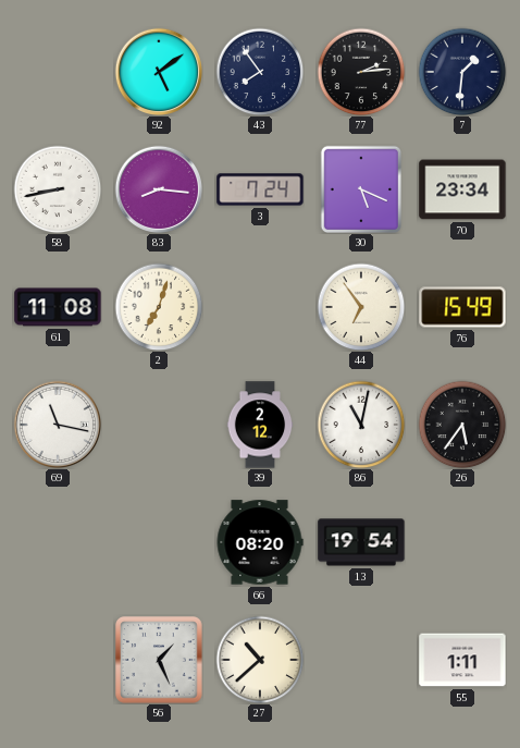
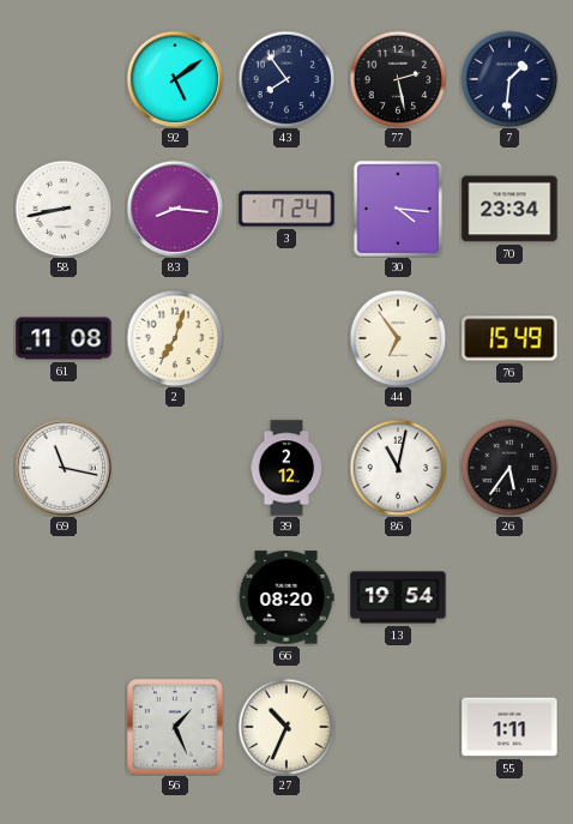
77: 2:14 -> 2:28
30: 5:19 -> 4:16
27: 10:38 -> 10:34
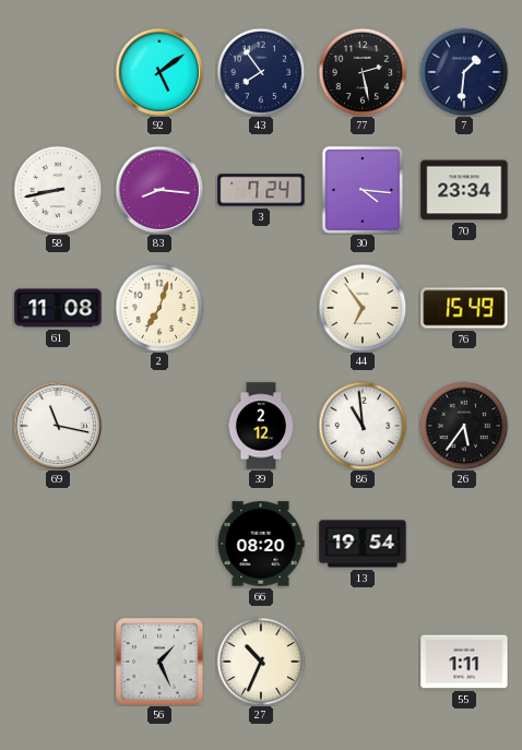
86: 11:02 -> 10:59
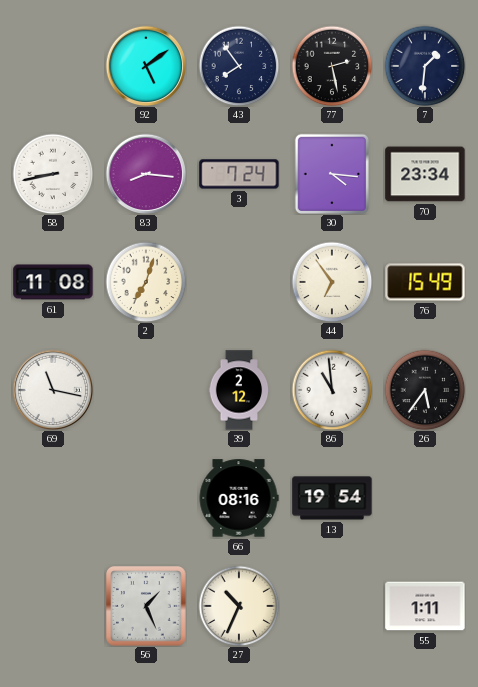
66: 08:20 -> 08:16
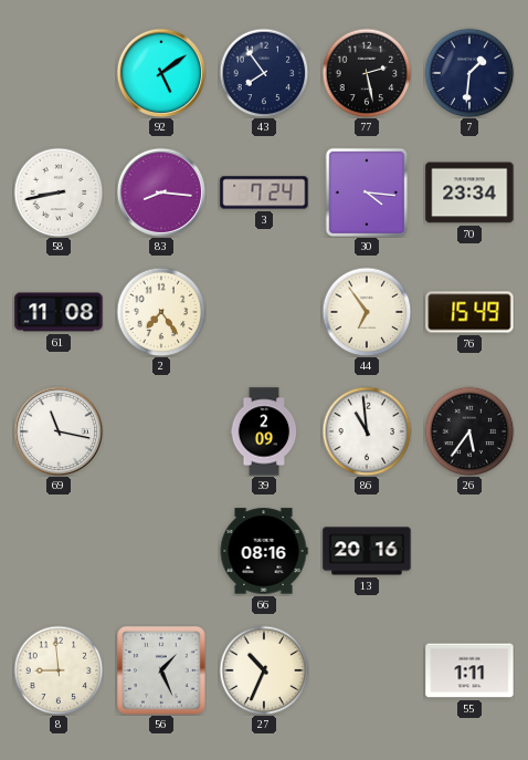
2: 7:03 -> 7:24
39: 2:12 -> 2:09
13: 19:54 -> 20:16
8: none -> 8:59
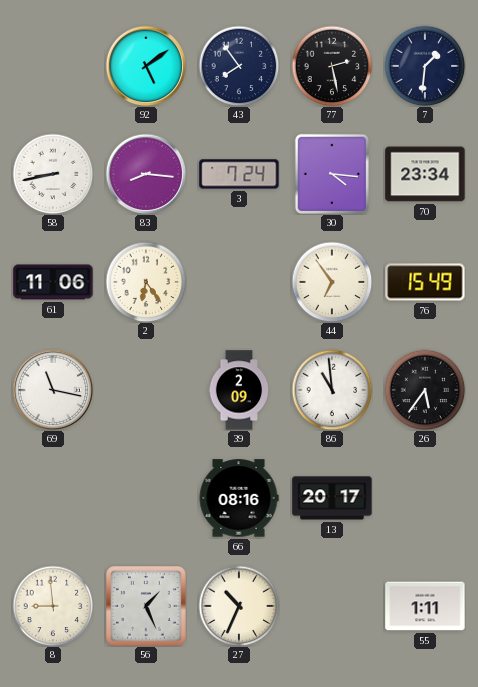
61: 11:08 -> 11:06
2: 7:24 -> 6:24
13: 20:16 -> 20:17
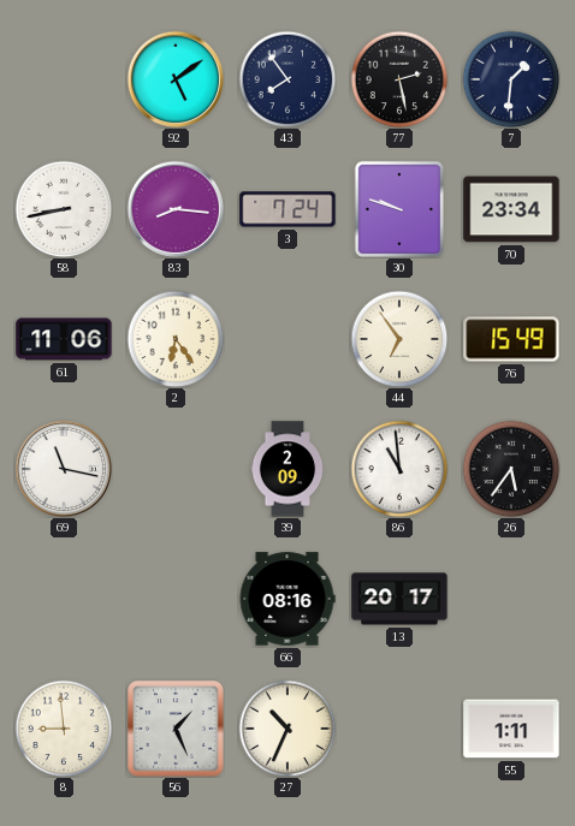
30: 4:16 -> 9:48
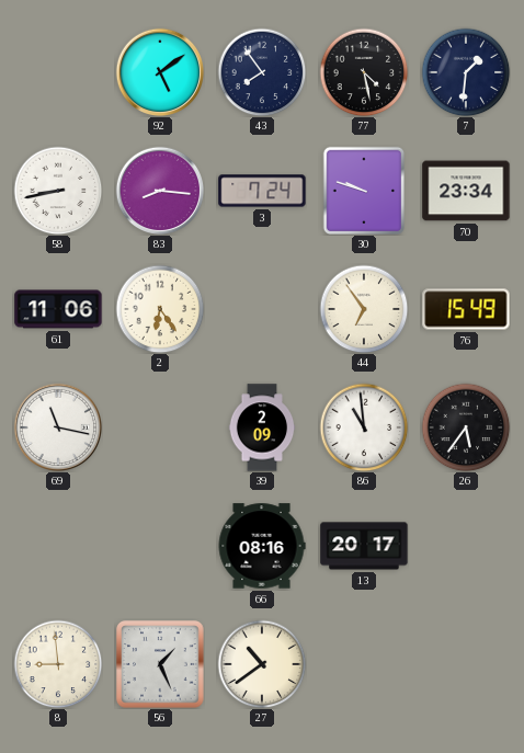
77: 2:28 -> 4:28
27: 10:34 -> 10:39
55: 1:11 -> none
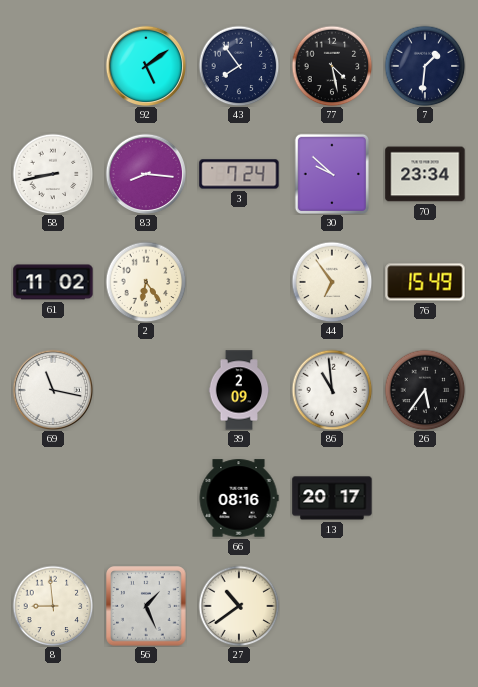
30: 9:48 -> 9:52
61: 11:06 -> 11:02
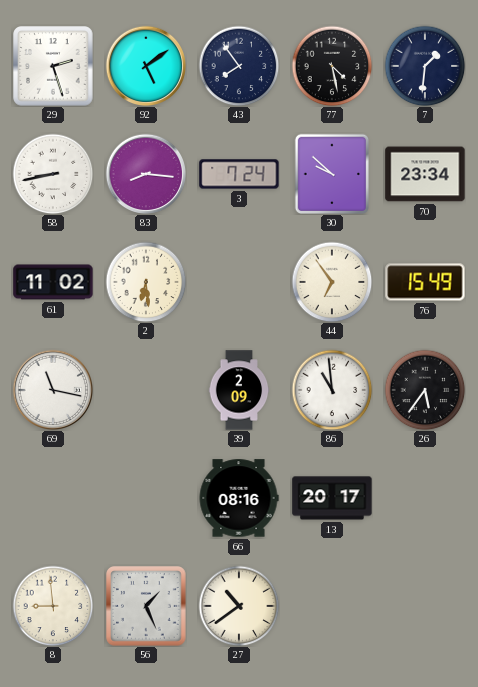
29: none -> 2:27
2: 6:24 -> 6:29
